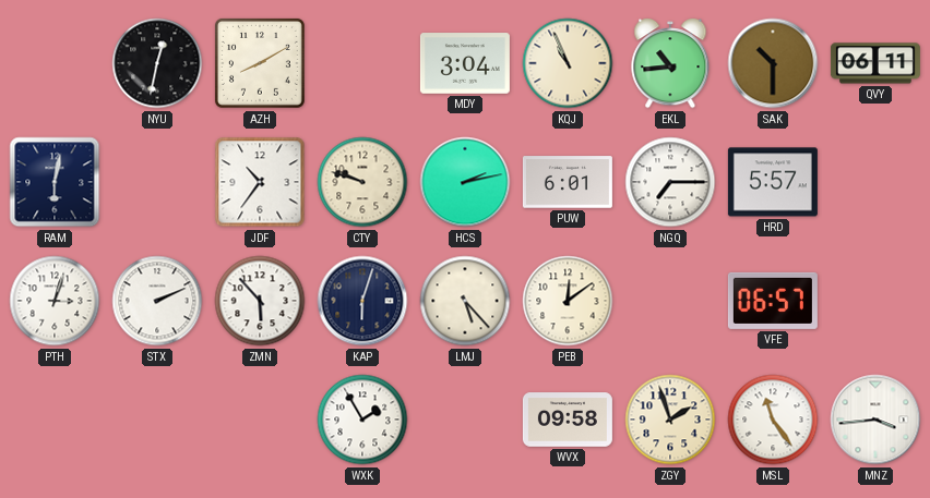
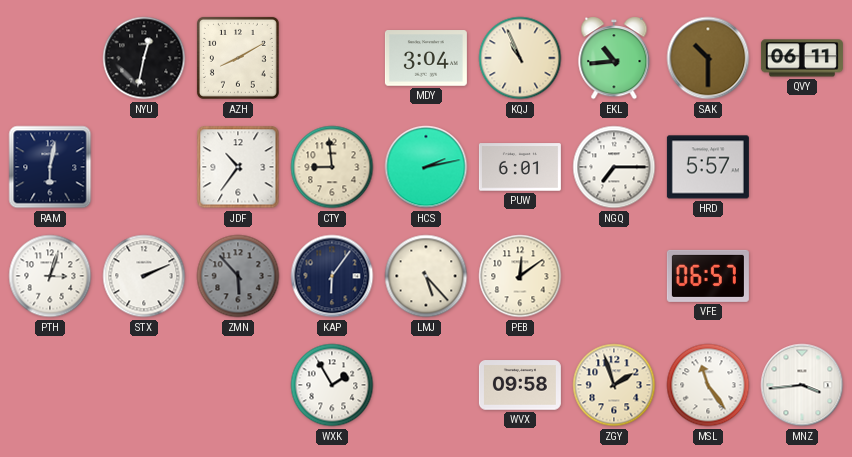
CTY: 9:48 -> 8:59
ZMN dial: white -> grey
KAP: 6:03 -> 6:06
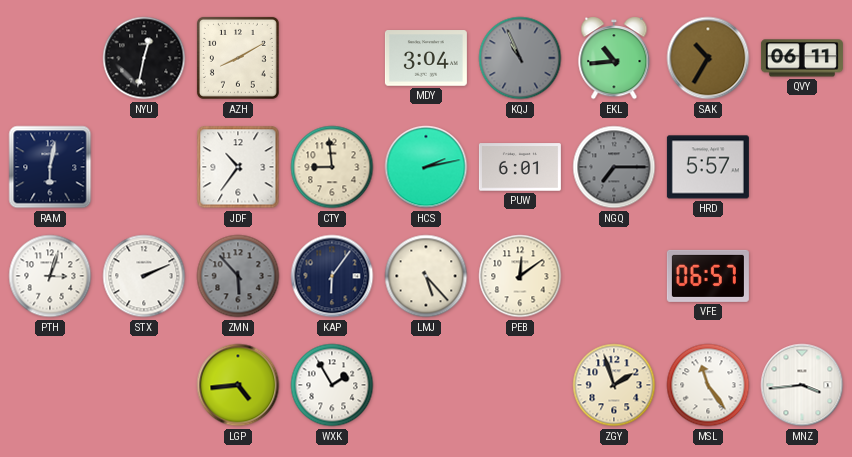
KQJ dial: cream -> grey
SAK: 10:30 -> 10:35
NGQ dial: white -> grey
LGP: none -> 4:44
WVX: 09:58 -> none
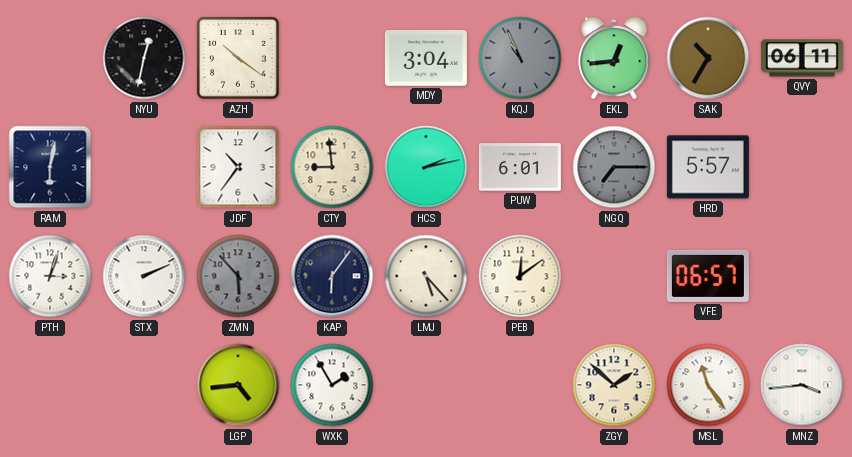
AZH: 8:10 -> 10:21
EKL: 10:44 -> 12:44
ZGY: 1:57 -> 1:52
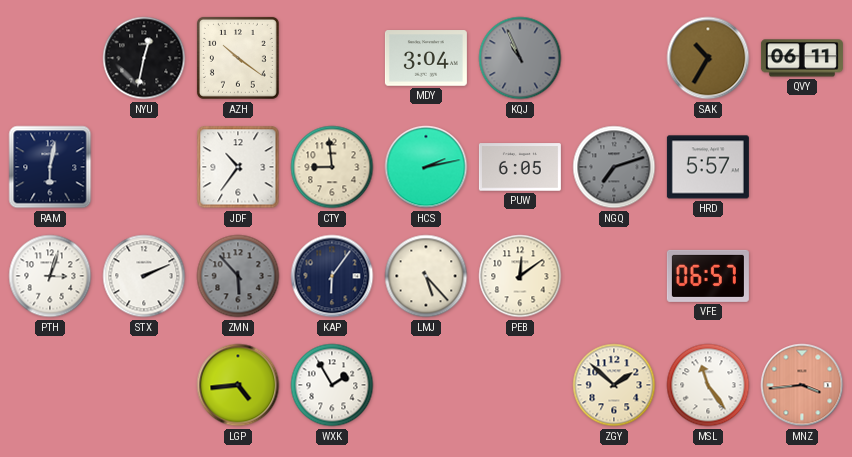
EKL: 12:44 -> none
PUW: 6:01 -> 6:05
NGQ: 7:15 -> 7:12
MNZ dial: white -> salmon
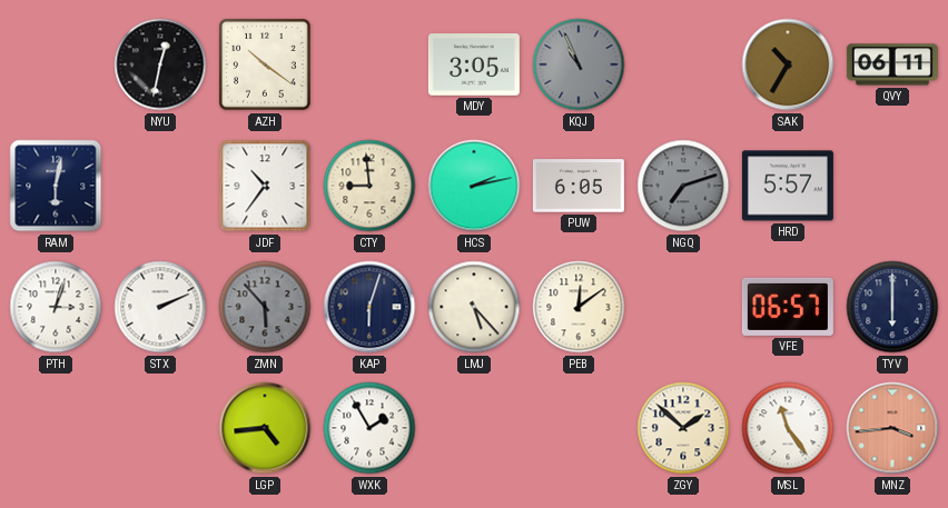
MDY: 3:04 -> 3:05
KAP: 6:06 -> 6:03
TYV: none -> 6:00
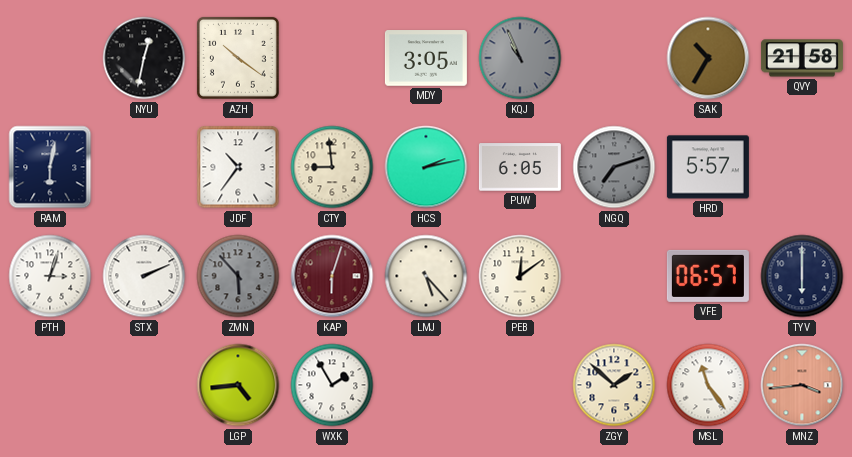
QVY: 06:11 -> 21:58
KAP dial: navy -> burgundy
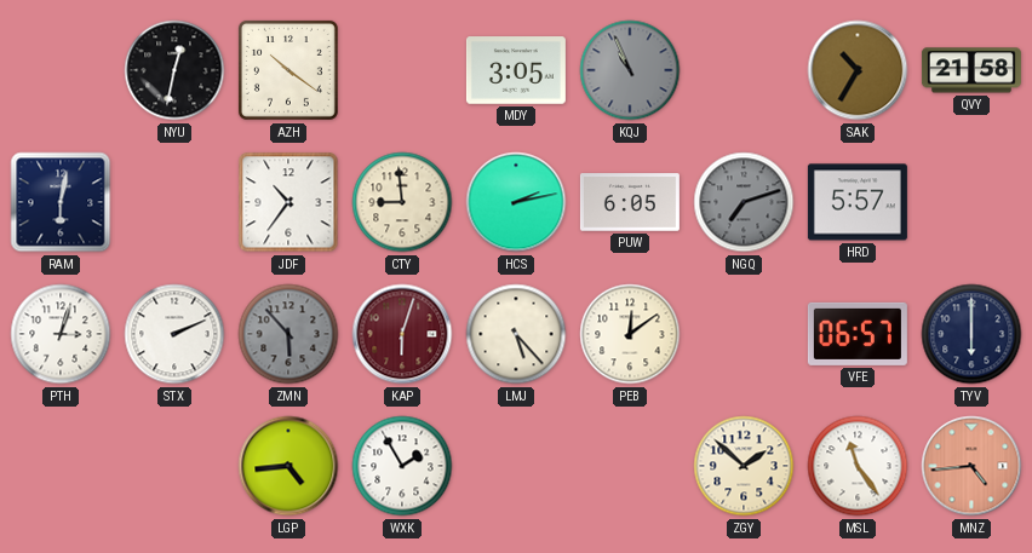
MNZ: 3:44 -> 4:44
